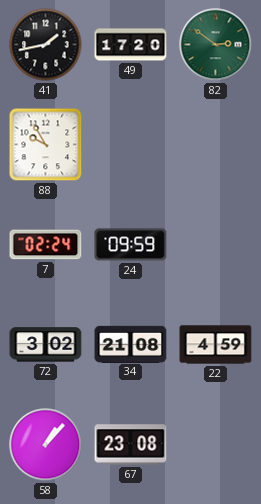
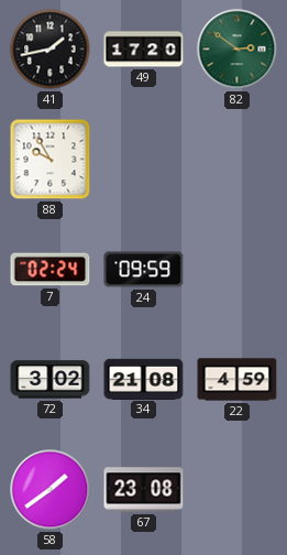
58: 1:07 -> 1:39
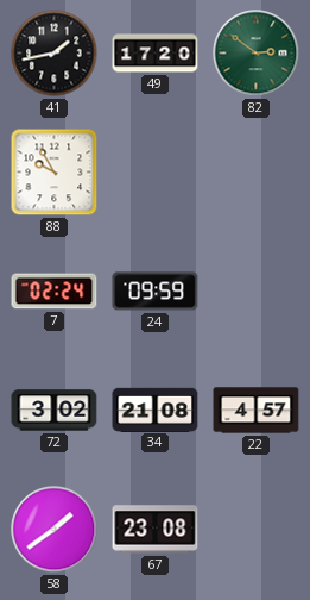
22: 4:59 -> 4:57
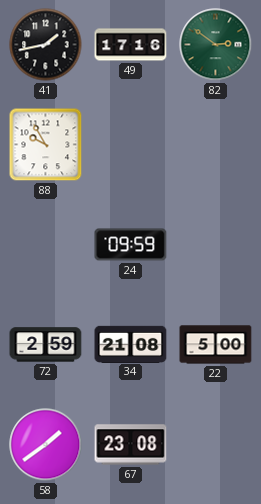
49: 17:20 -> 17:16
7: 02:24 -> none
72: 3:02 -> 2:59
22: 4:57 -> 5:00
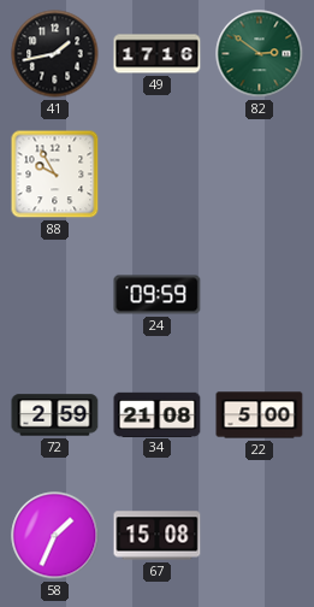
58: 1:39 -> 1:34
67: 23:08 -> 15:08
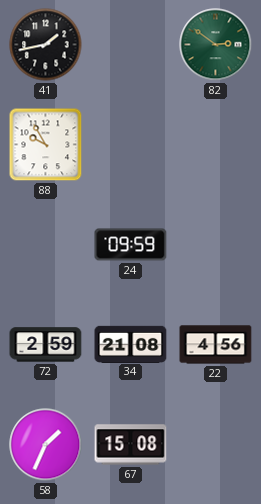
49: 17:16 -> none
22: 5:00 -> 4:56
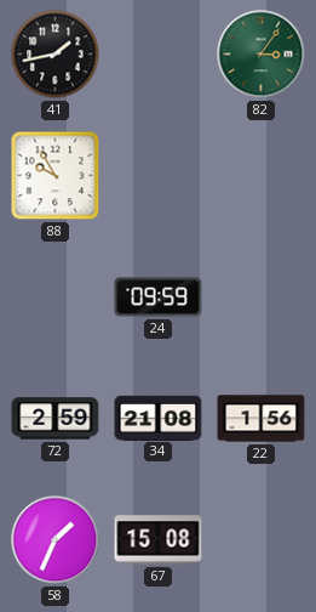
82: 2:51 -> 3:06
22: 4:56 -> 1:56
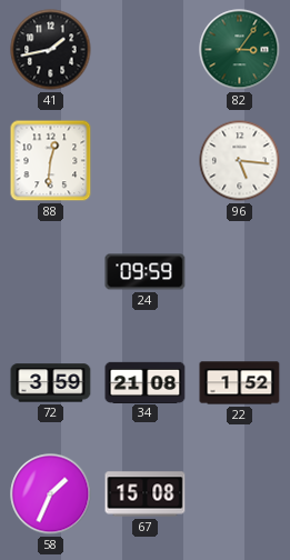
88: 9:55 -> 12:31
96: none -> 5:16
72: 2:59 -> 3:59
22: 1:56 -> 1:52
